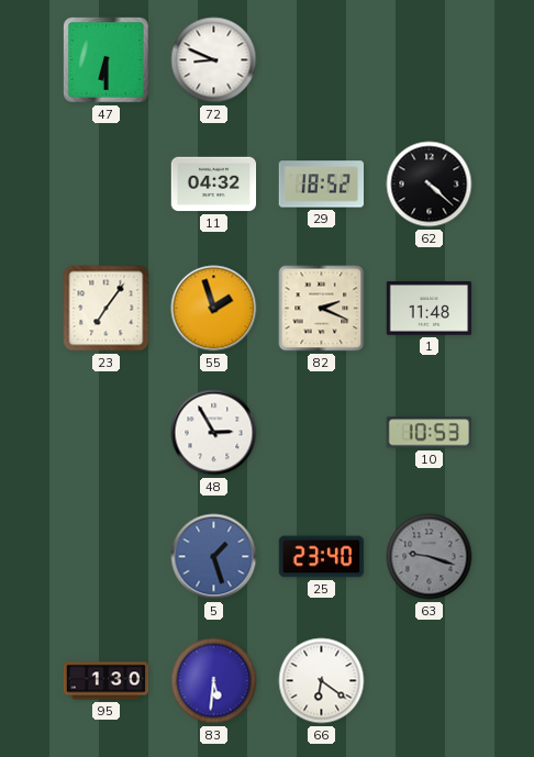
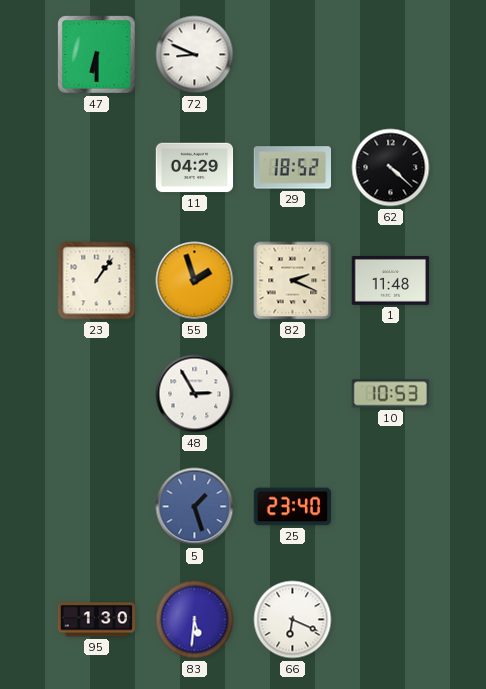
11: 04:32 -> 04:29
23: 7:06 -> 1:06
63: 9:18 -> none
66: 6:21 -> 6:19
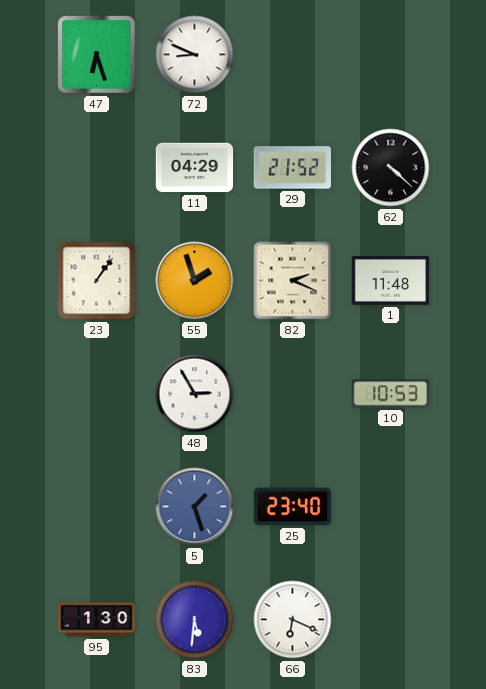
47: 6:30 -> 6:27
29: 18:52 -> 21:52
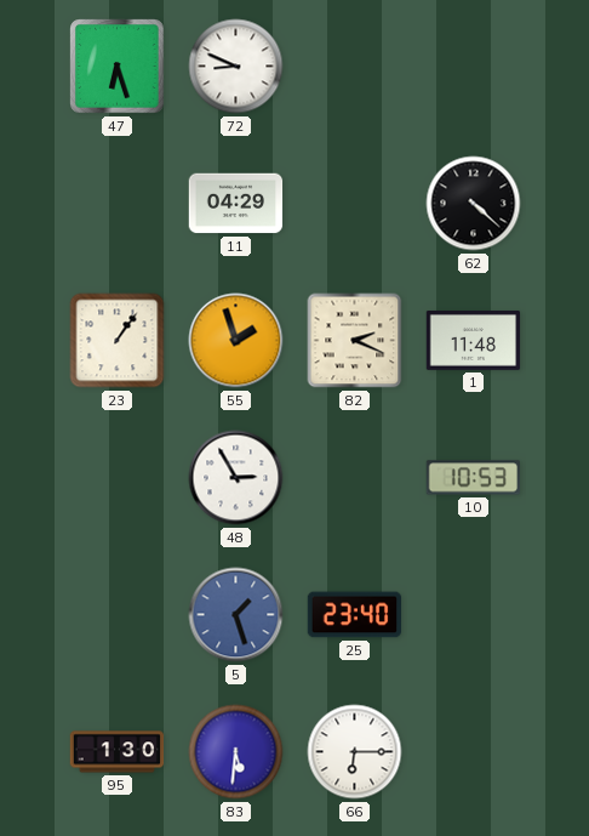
29: 21:52 -> none
66: 6:19 -> 6:15
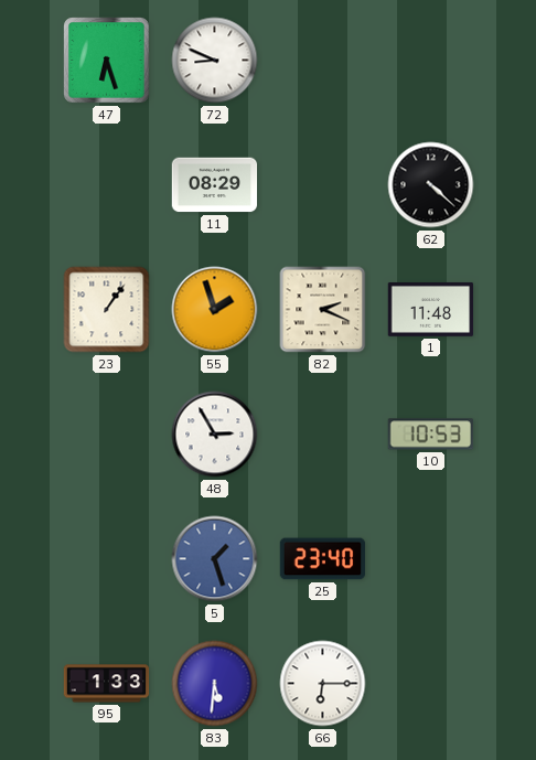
11: 04:29 -> 08:29
95: 1:30 -> 1:33
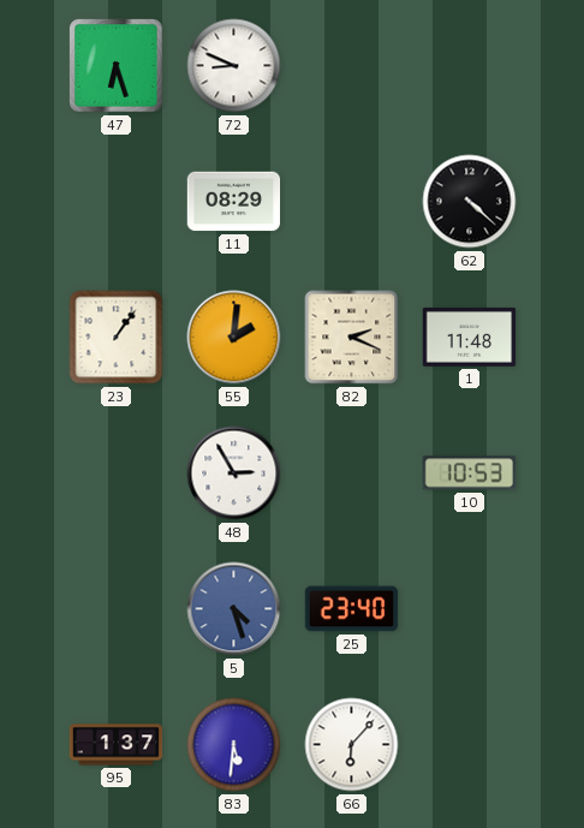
55: 1:57 -> 2:01
5: 1:27 -> 4:27
95: 1:33 -> 1:37
66: 6:15 -> 6:07
